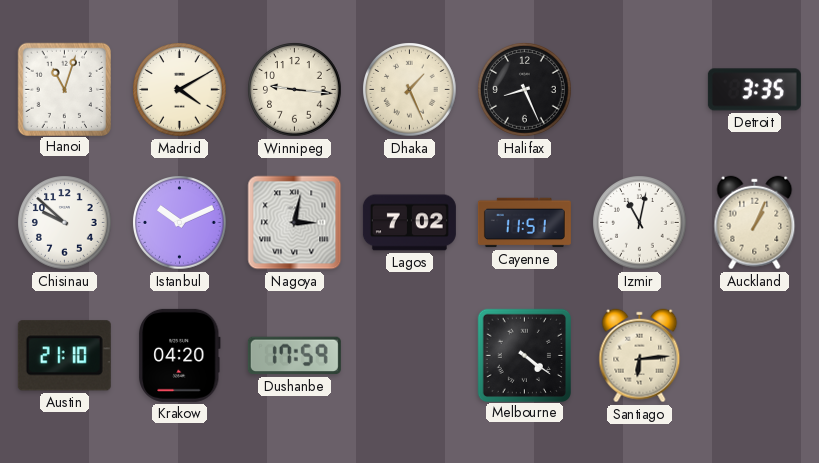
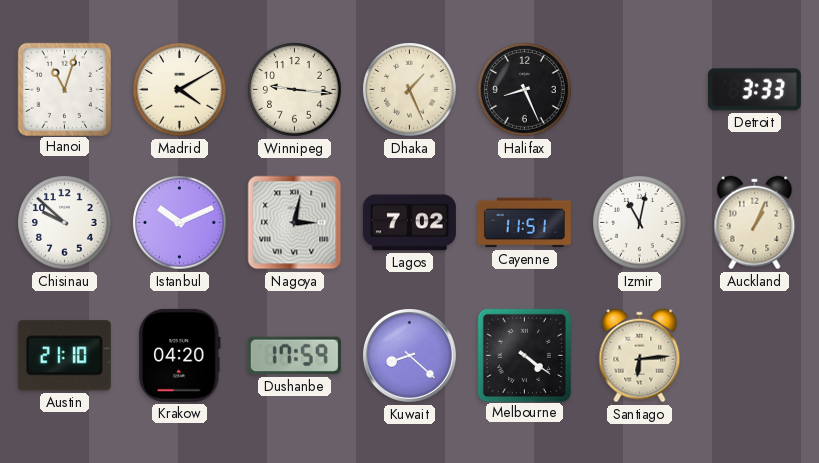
Detroit: 3:35 -> 3:33
Kuwait: none -> 8:22
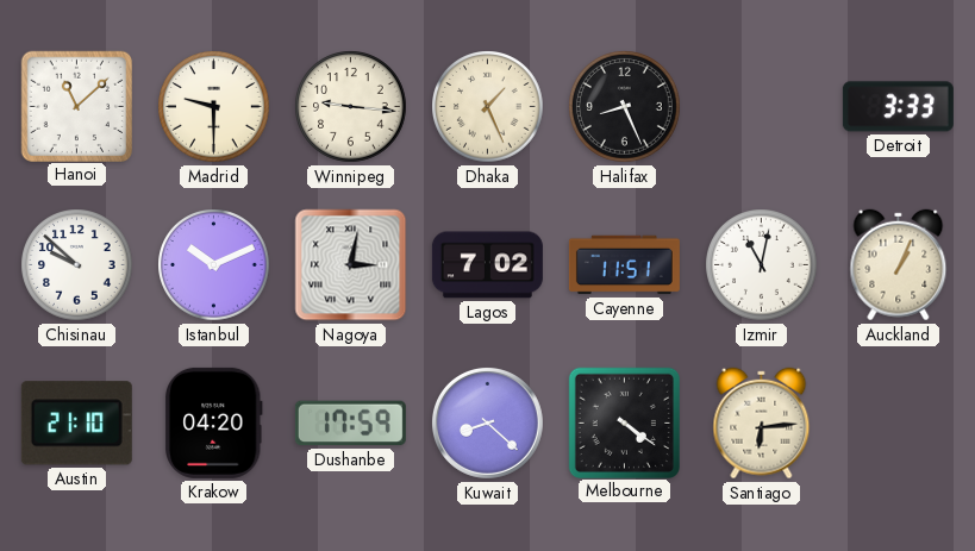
Hanoi: 11:03 -> 11:08
Madrid: 4:10 -> 9:30
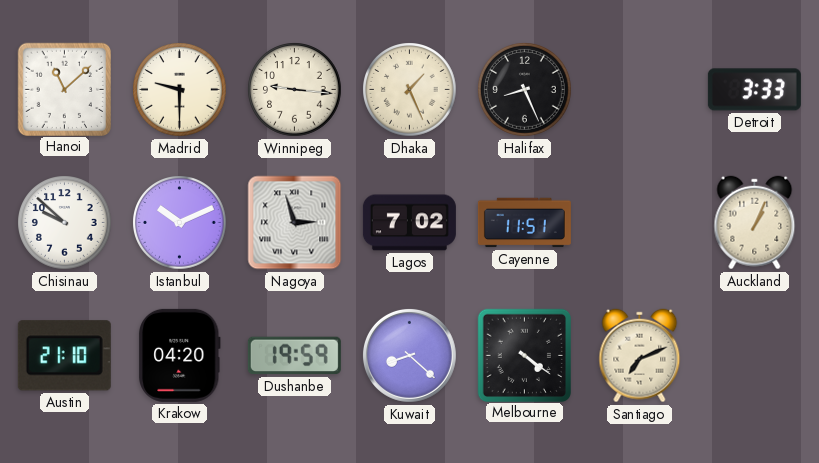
Nagoya: 3:02 -> 2:57
Izmir: 11:02 -> none
Dushanbe: 17:59 -> 19:59
Santiago: 6:14 -> 7:11
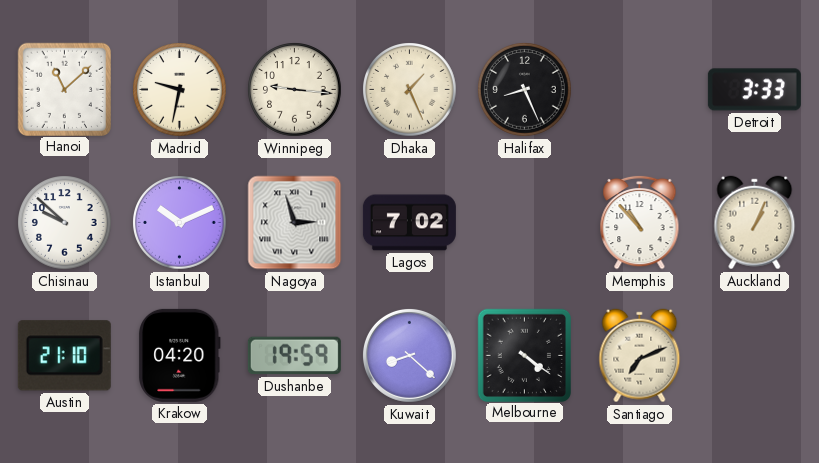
Madrid: 9:30 -> 9:32
Cayenne: 11:51 -> none
Memphis: none -> 10:53
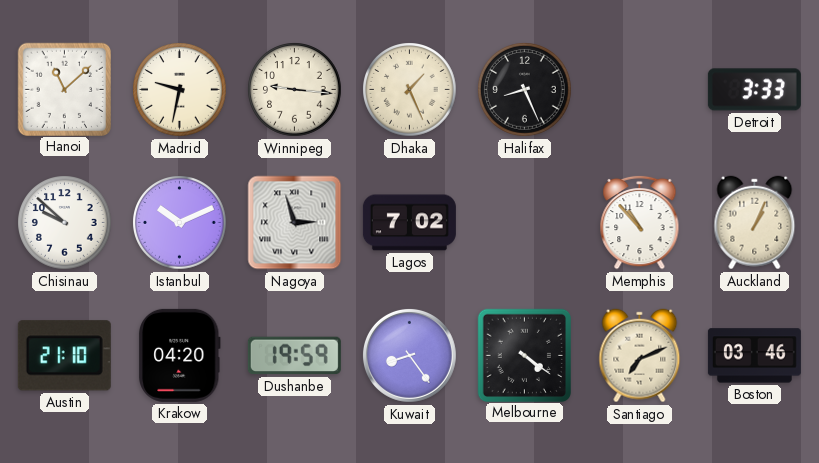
Kuwait: 8:22 -> 8:24
Boston: none -> 03:46
